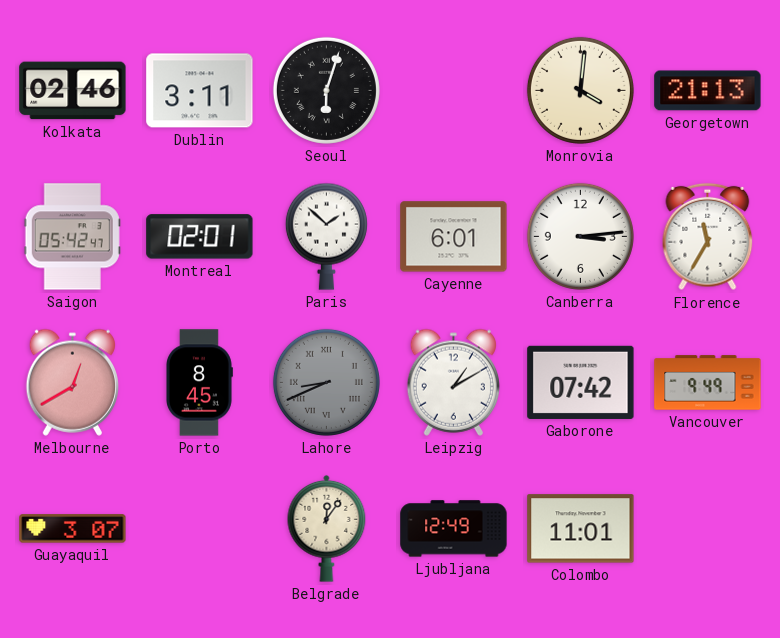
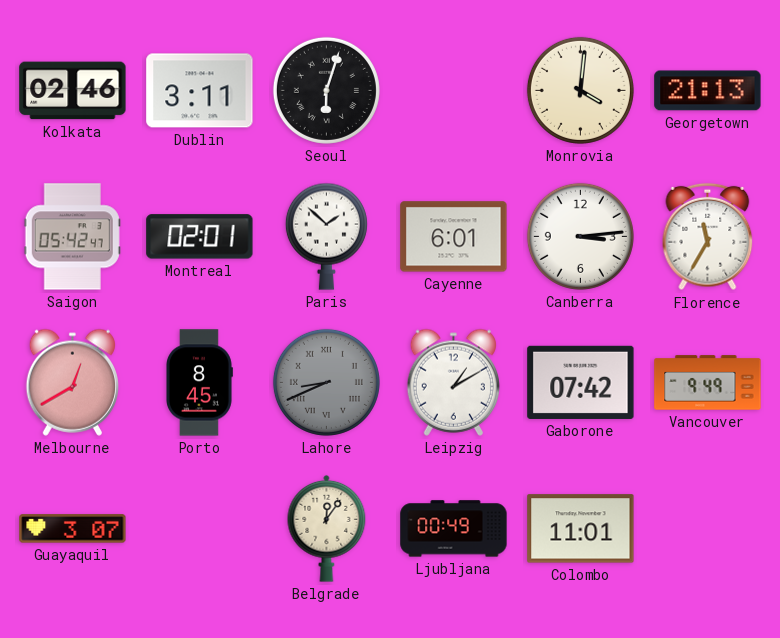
Ljubljana: 12:49 -> 00:49
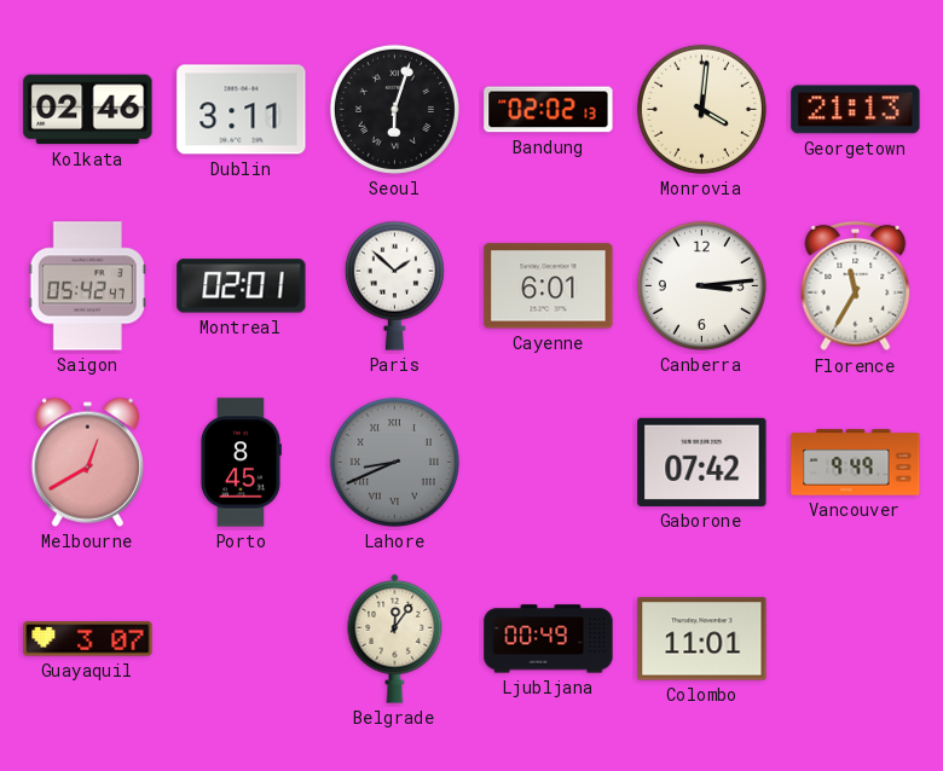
Bandung: none -> 02:02
Leipzig: 1:10 -> none
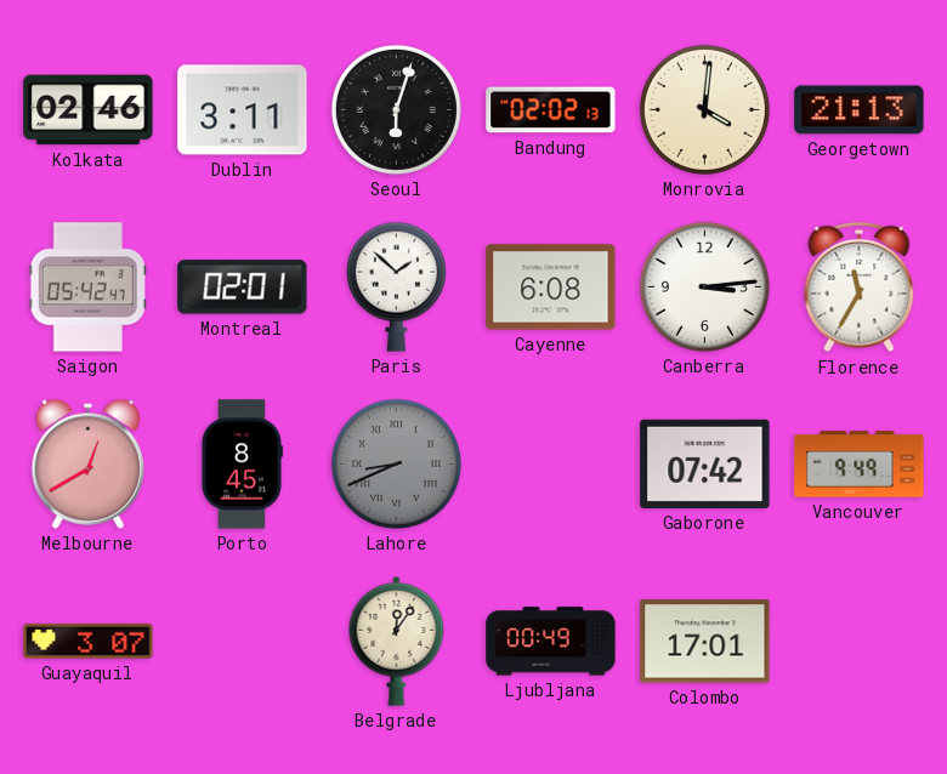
Cayenne: 6:01 -> 6:08
Colombo: 11:01 -> 17:01
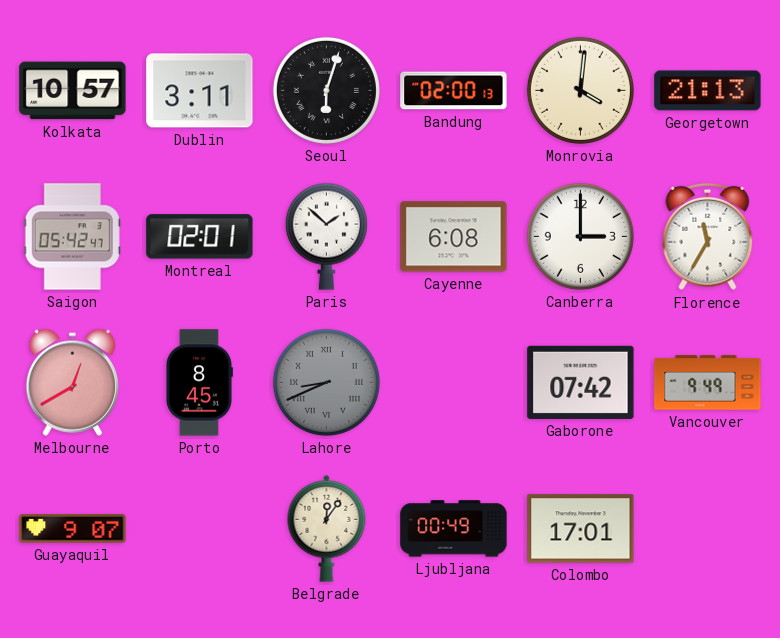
Kolkata: 02:46 -> 10:57
Bandung: 02:02 -> 02:00
Canberra: 3:14 -> 3:00
Guayaquil: 3:07 -> 9:07
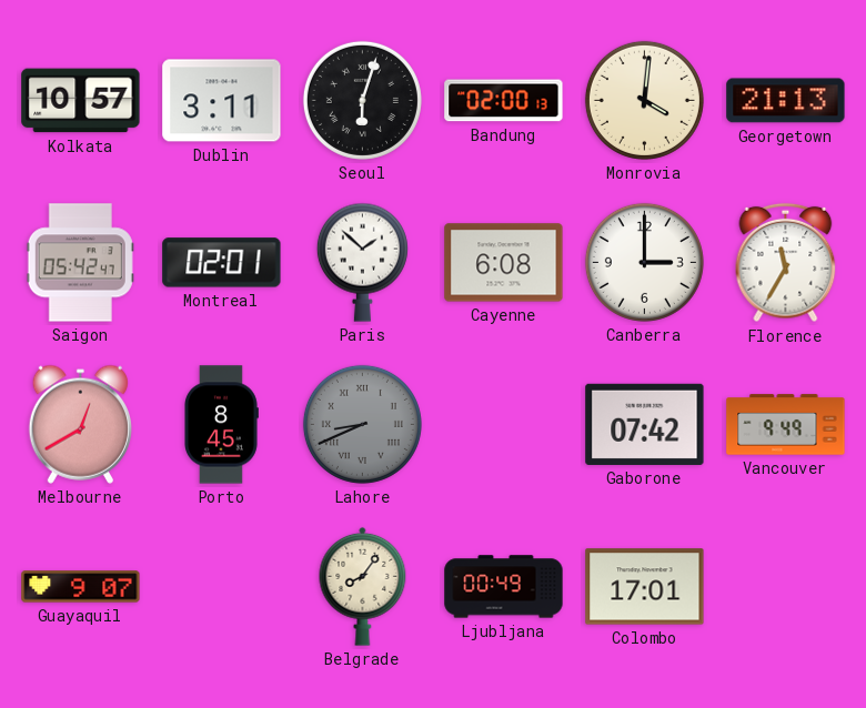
Belgrade: 12:06 -> 8:06
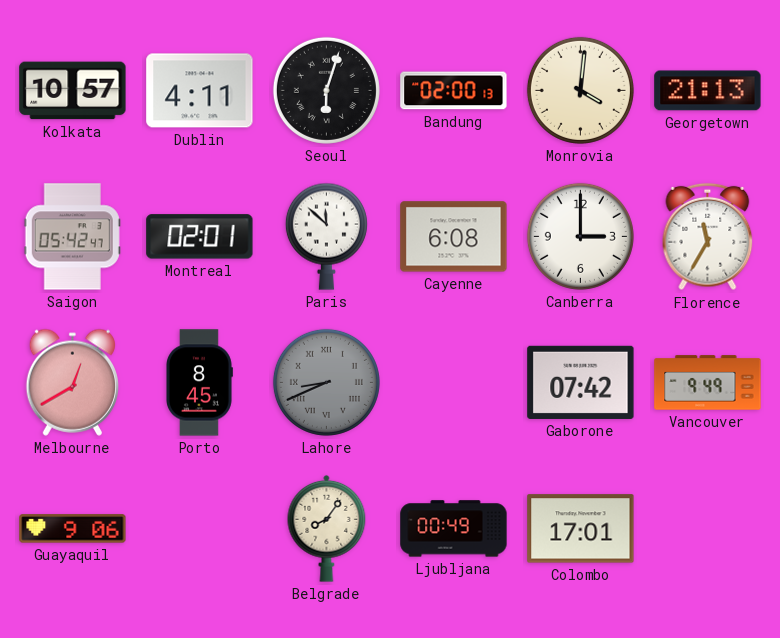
Dublin: 3:11 -> 4:11
Paris: 1:52 -> 11:52
Guayaquil: 9:07 -> 9:06
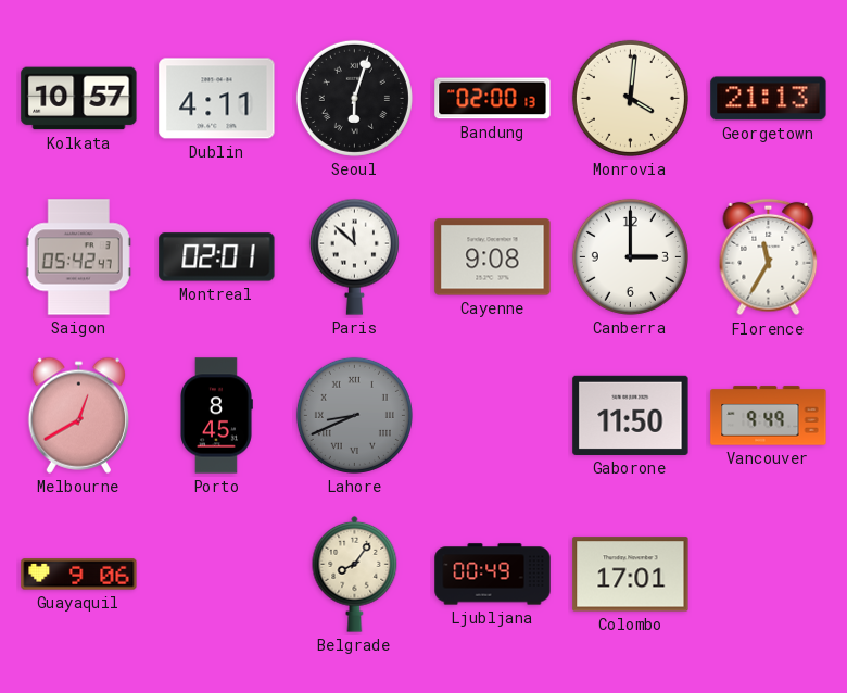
Cayenne: 6:08 -> 9:08
Gaborone: 07:42 -> 11:50
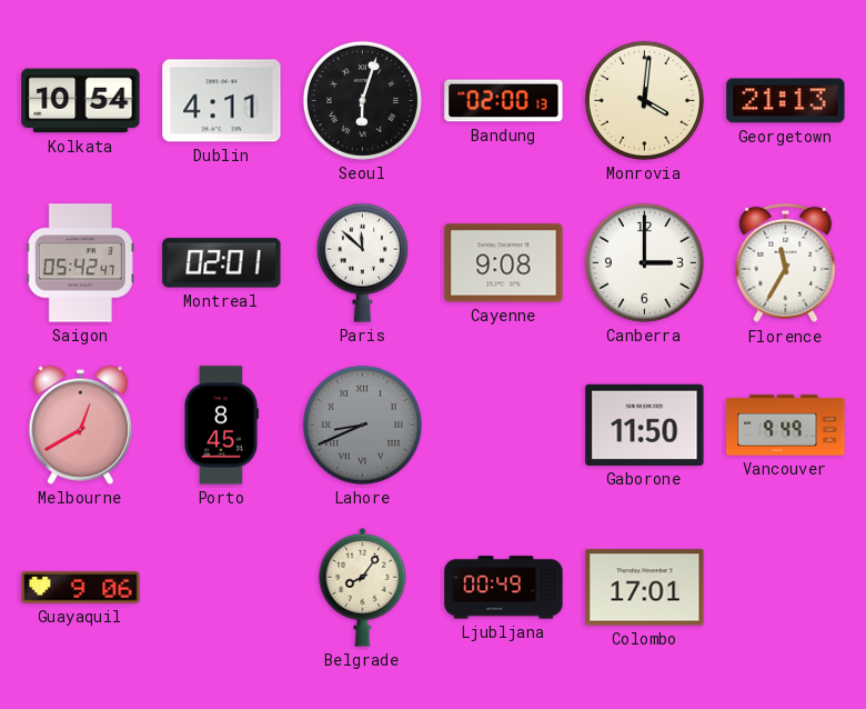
Kolkata: 10:57 -> 10:54
